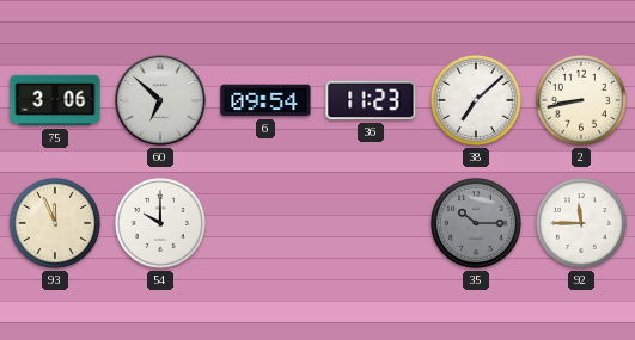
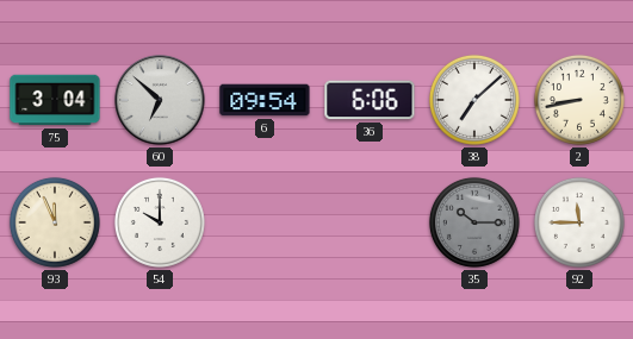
75: 3:06 -> 3:04
36: 11:23 -> 6:06
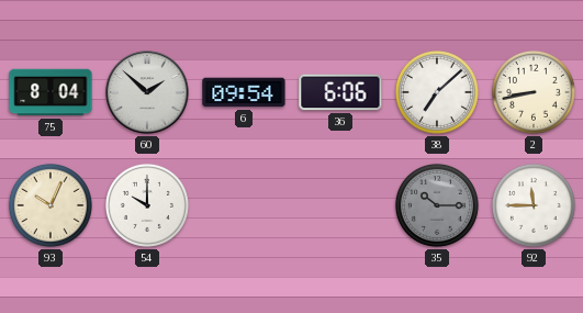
75: 3:04 -> 8:04
60: 6:52 -> 1:52
93: 11:56 -> 10:04
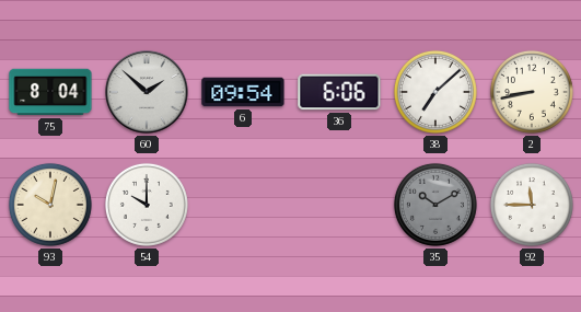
93: 10:04 -> 10:02
35: 10:15 -> 10:10
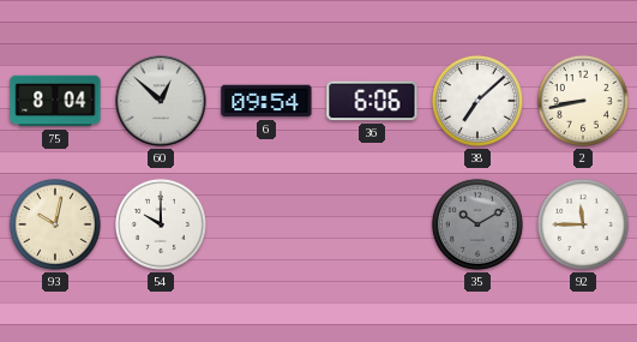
60: 1:52 -> 12:52
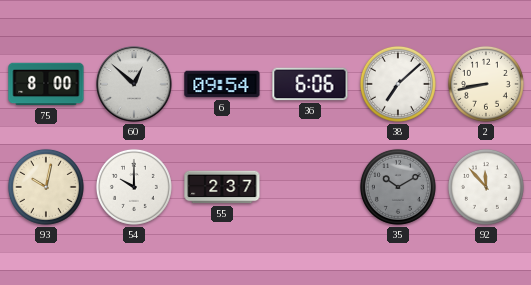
75: 8:04 -> 8:00
55: none -> 2:37
92: 11:45 -> 11:53
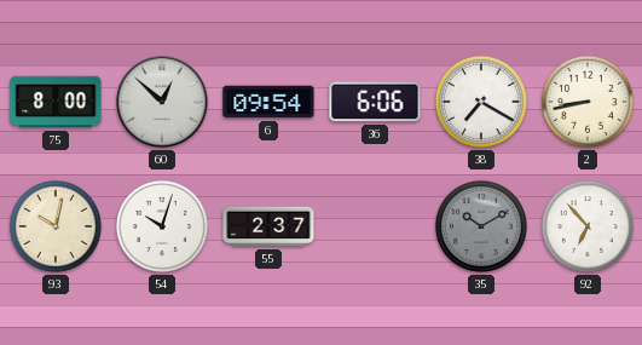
38: 7:08 -> 7:20
54: 10:00 -> 10:03
92: 11:53 -> 6:53
